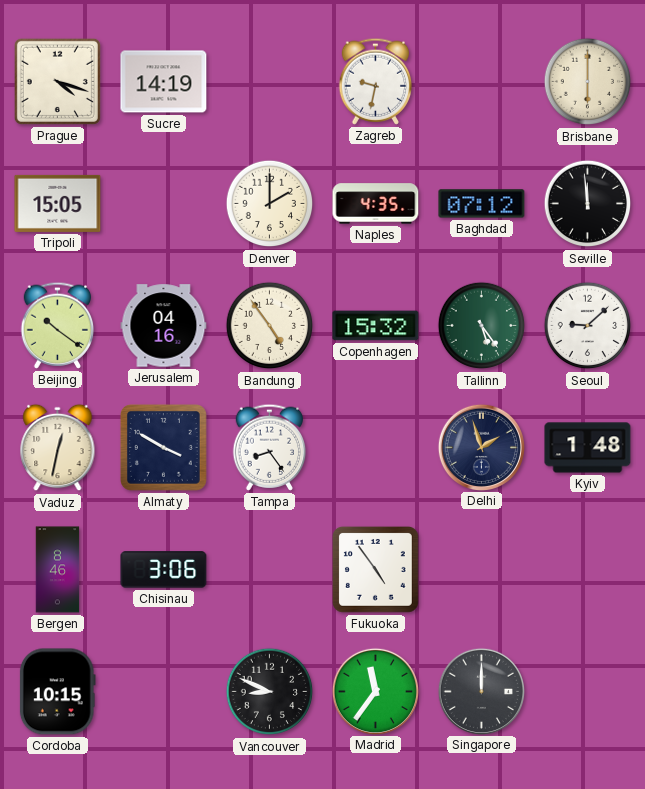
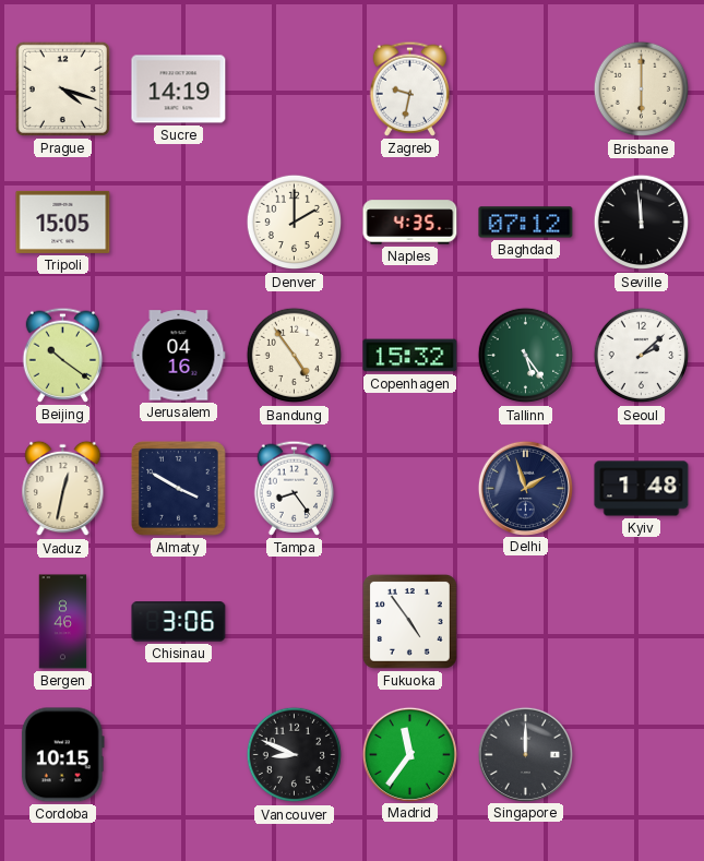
Seoul: 9:08 -> 2:08
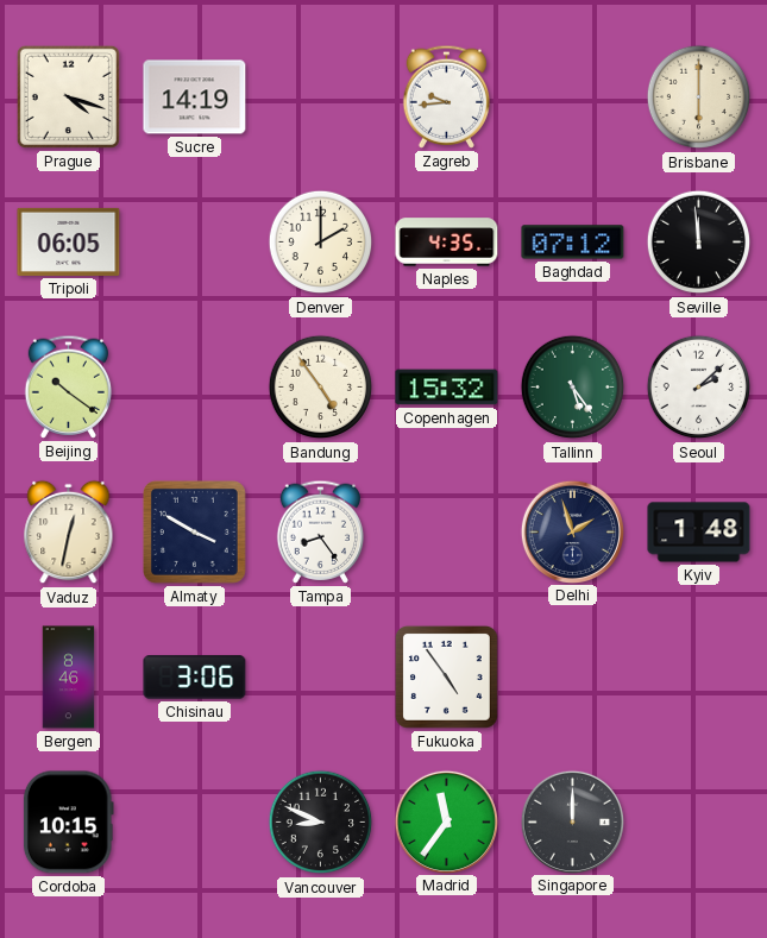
Zagreb: 9:32 -> 9:44
Tripoli: 15:05 -> 06:05
Jerusalem: 04:16 -> none
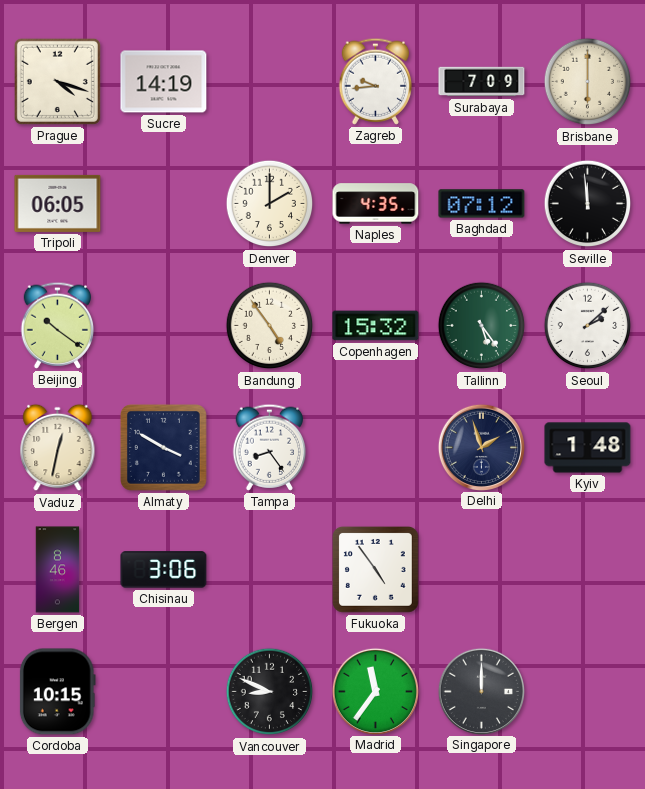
Surabaya: none -> 7:09
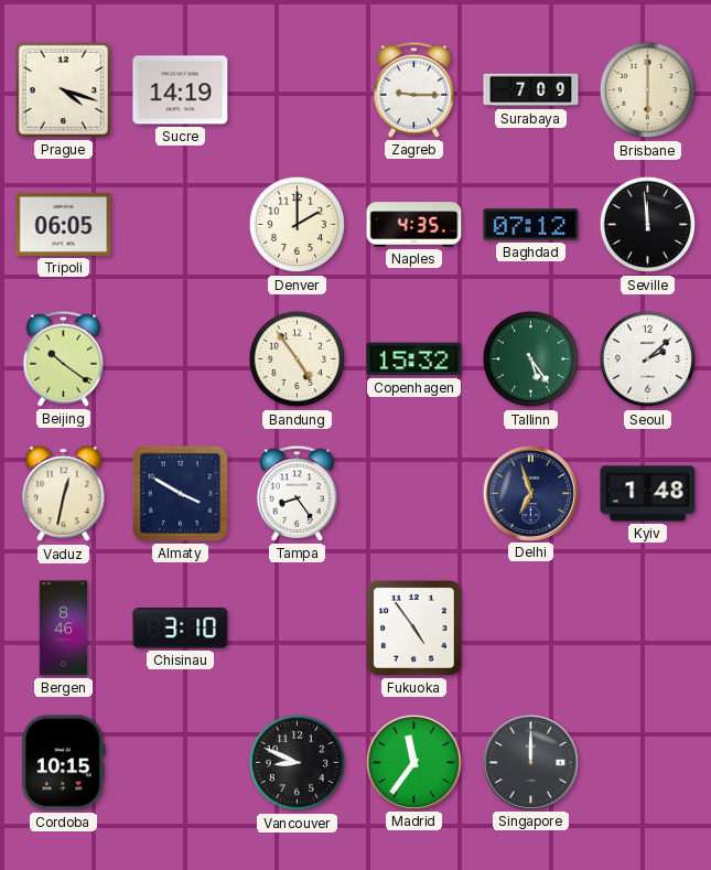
Zagreb: 9:44 -> 9:15
Delhi: 1:57 -> 6:57
Chisinau: 3:06 -> 3:10
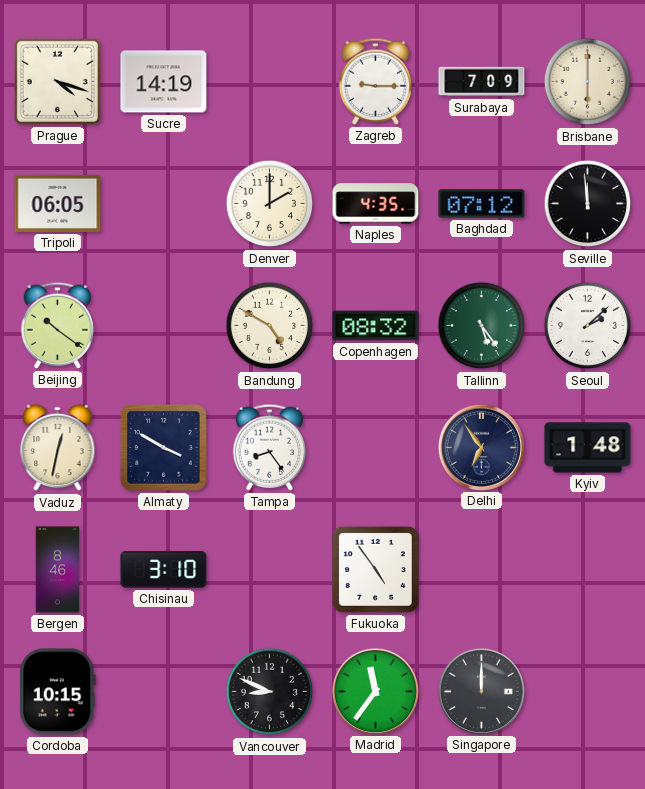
Bandung: 4:54 -> 4:50
Copenhagen: 15:32 -> 08:32
Delhi: 6:57 -> 6:54
